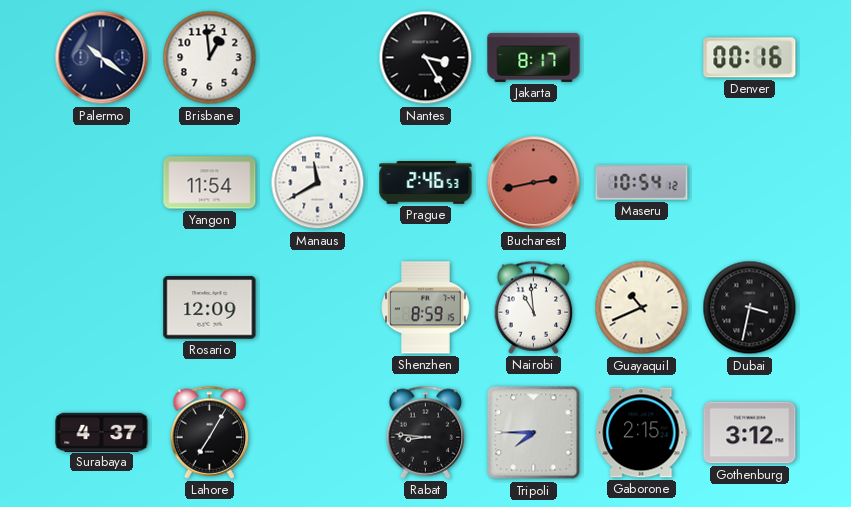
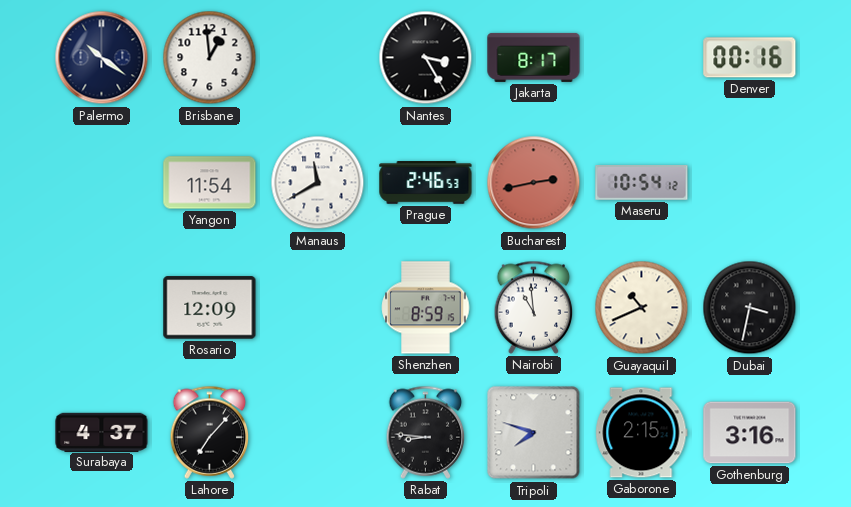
Lahore: 7:05 -> 7:07
Tripoli: 7:45 -> 7:48
Gothenburg: 3:12 -> 3:16
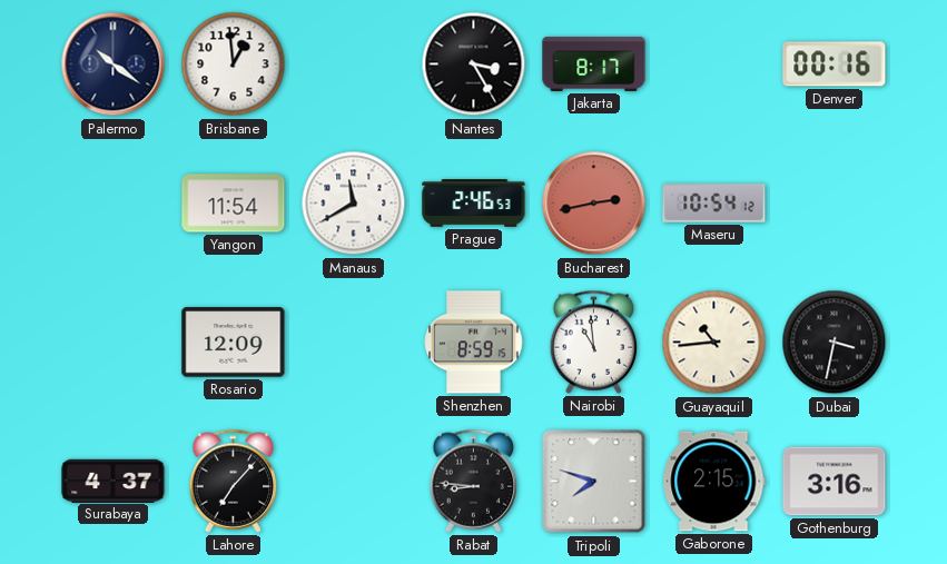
Guayaquil: 10:41 -> 10:44
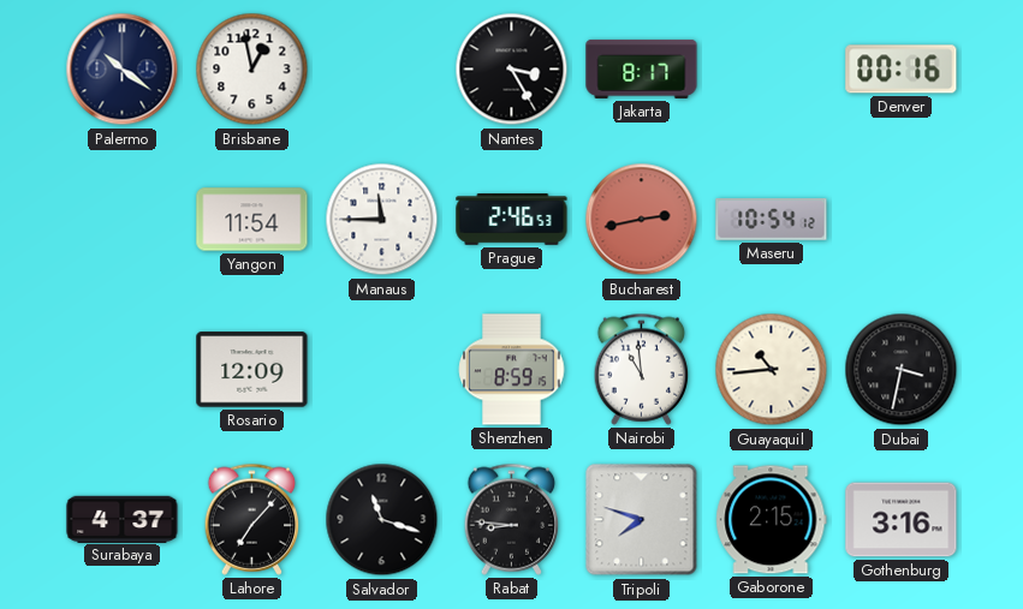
Brisbane: 12:59 -> 12:58
Manaus: 11:40 -> 11:45
Salvador: none -> 11:18
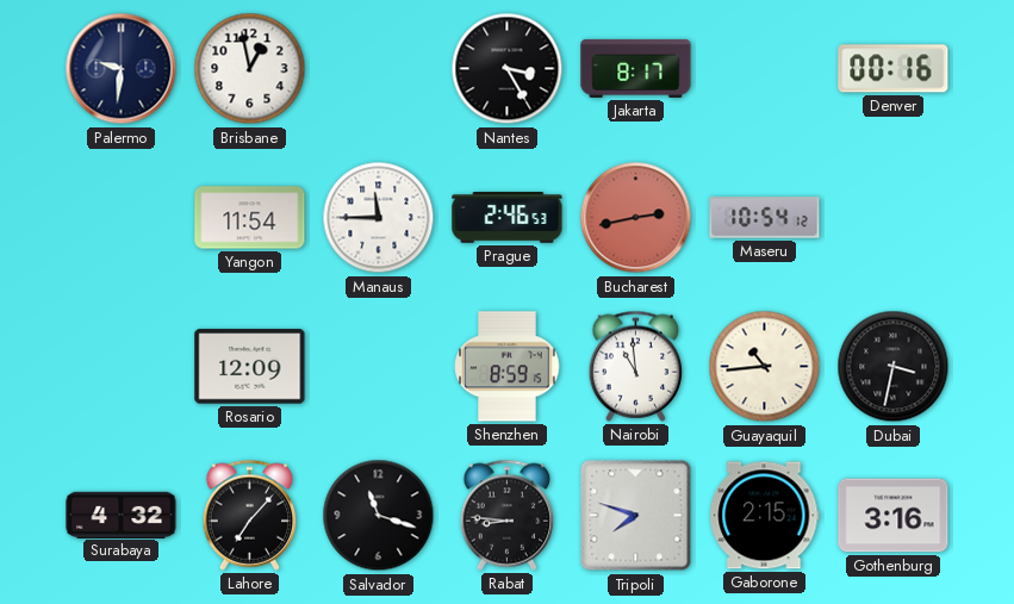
Palermo: 10:21 -> 9:31
Surabaya: 4:37 -> 4:32
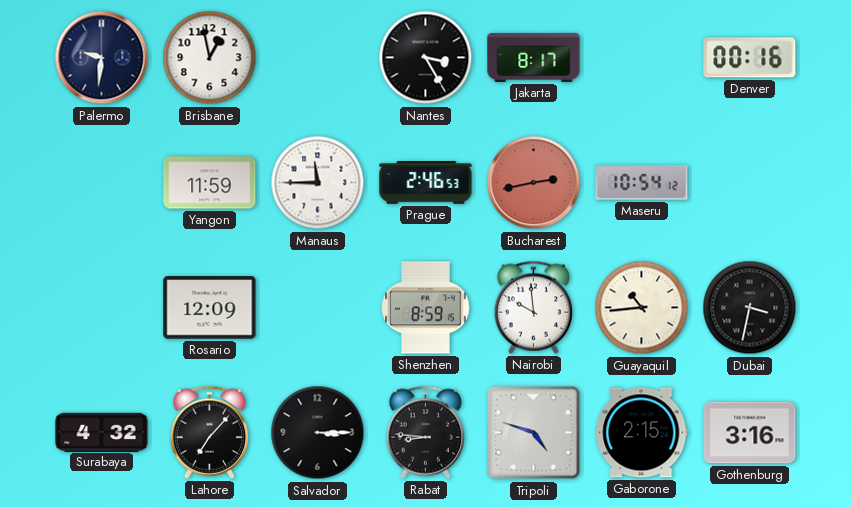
Yangon: 11:54 -> 11:59
Nairobi: 10:59 -> 9:59
Salvador: 11:18 -> 3:15
Tripoli: 7:48 -> 4:48
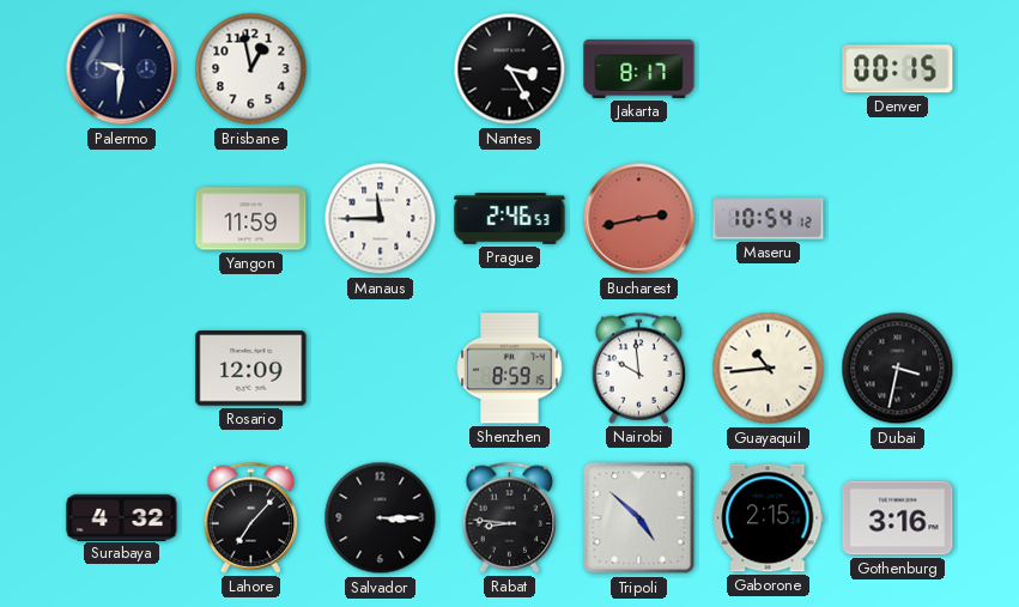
Denver: 00:16 -> 00:15
Tripoli: 4:48 -> 4:52
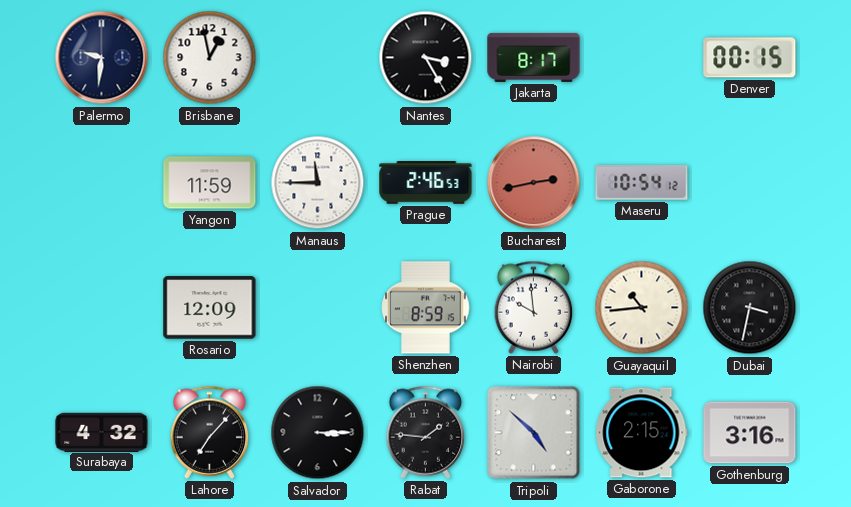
Rabat: 8:46 -> 1:46
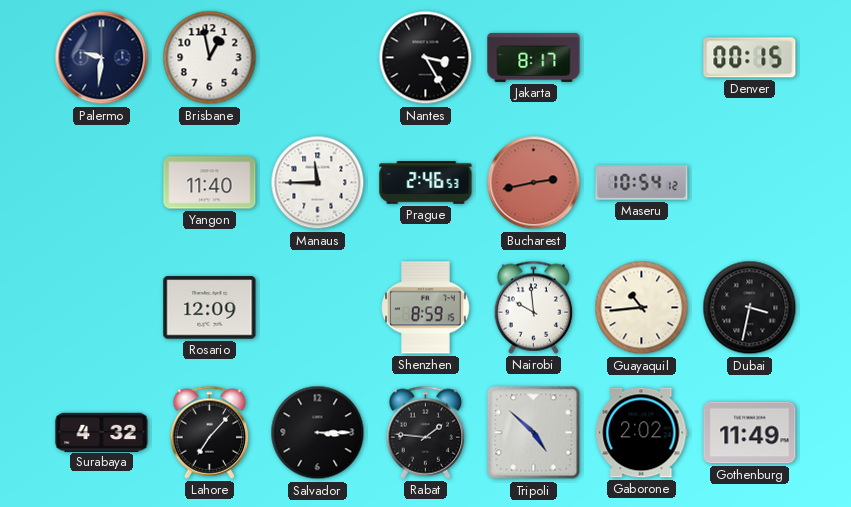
Yangon: 11:59 -> 11:40
Gaborone: 2:15 -> 2:02
Gothenburg: 3:16 -> 11:49
